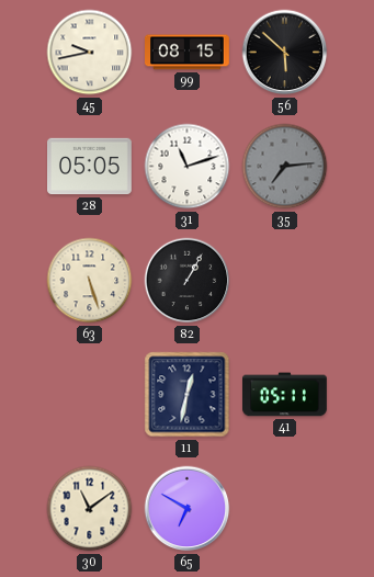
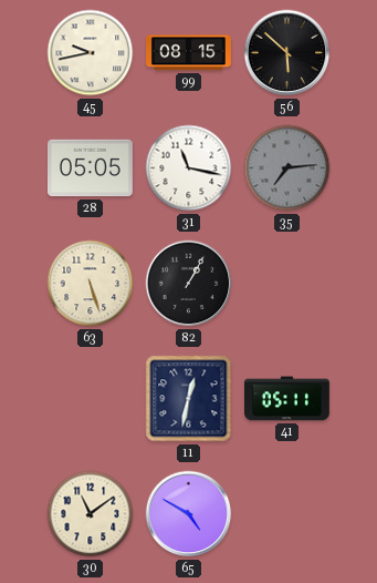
31: 11:12 -> 11:17
65: 6:50 -> 4:50
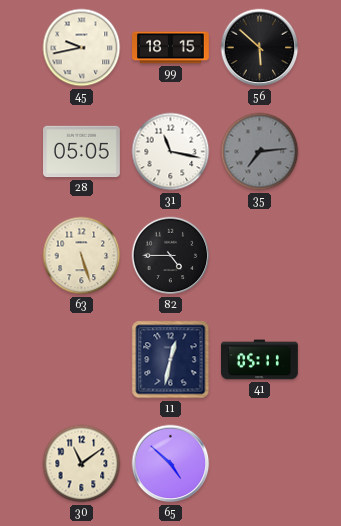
99: 08:15 -> 18:15
82: 1:05 -> 4:45
65: 4:50 -> 4:52
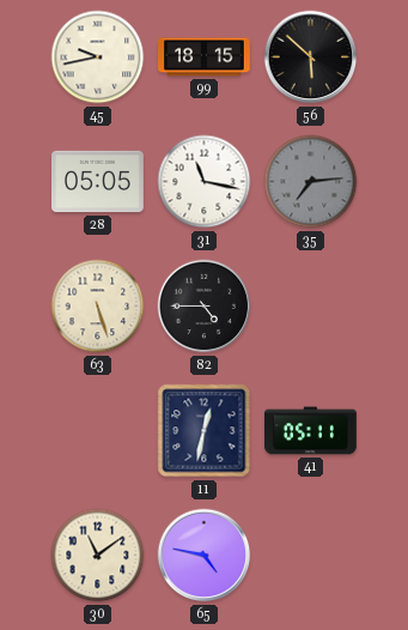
65: 4:52 -> 4:47
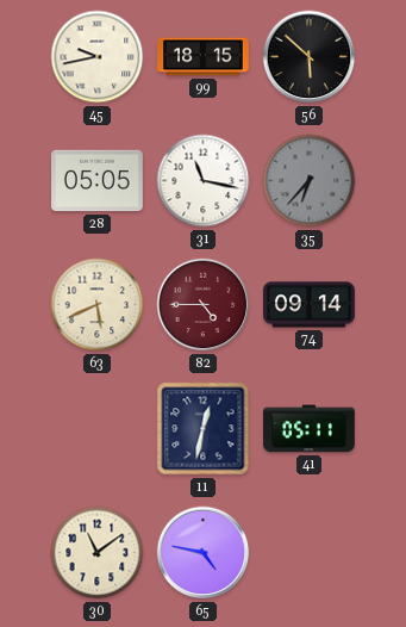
35: 7:14 -> 6:37
63: 5:27 -> 5:41
82 dial: black -> burgundy
74: none -> 09:14
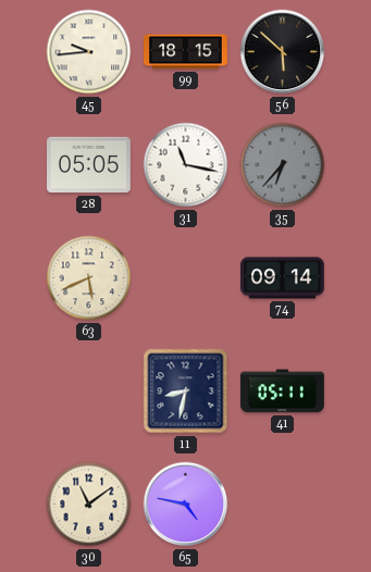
45: 9:43 -> 9:44
82: 4:45 -> none
11: 12:32 -> 8:32
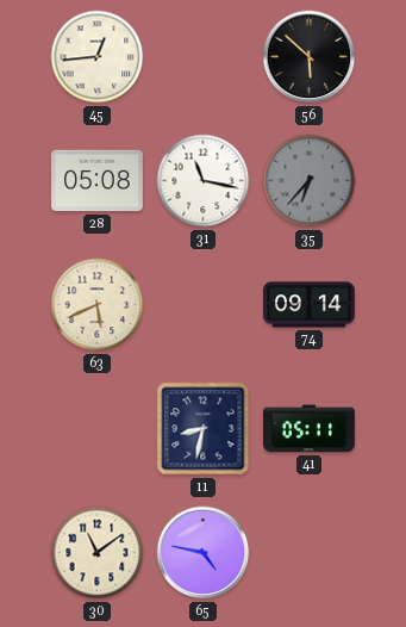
45: 9:44 -> 12:44
99: 18:15 -> none
28: 05:05 -> 05:08
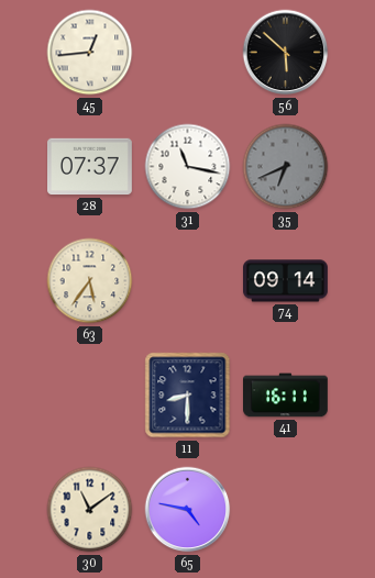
28: 05:08 -> 07:37
35: 6:37 -> 6:41
63: 5:41 -> 5:36
11: 8:32 -> 8:30
41: 05:11 -> 16:11
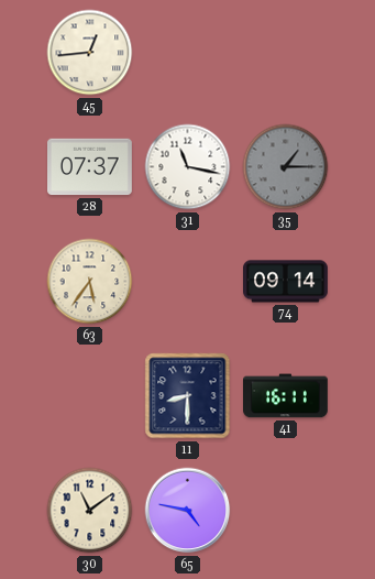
56: 5:52 -> none
35: 6:41 -> 1:15
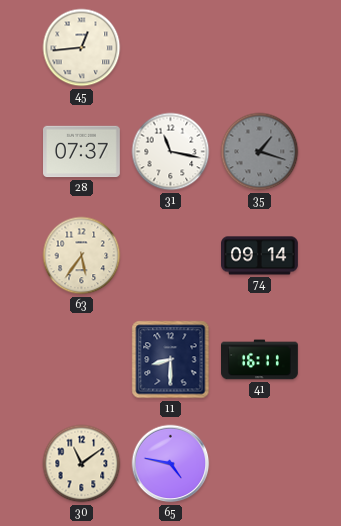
35: 1:15 -> 1:18
